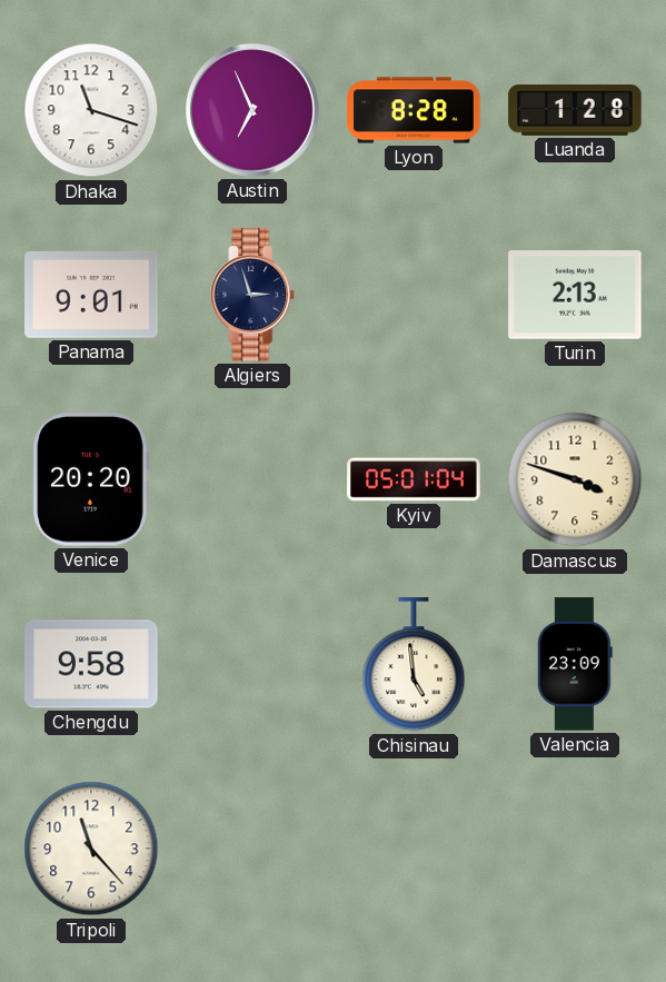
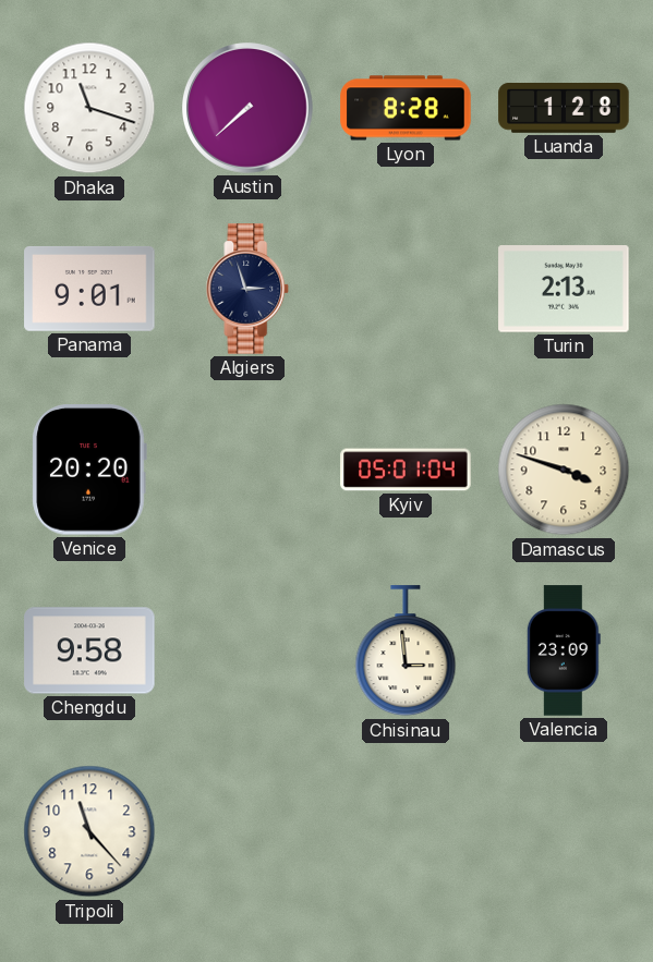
Austin: 6:56 -> 7:38
Chisinau: 4:59 -> 2:59
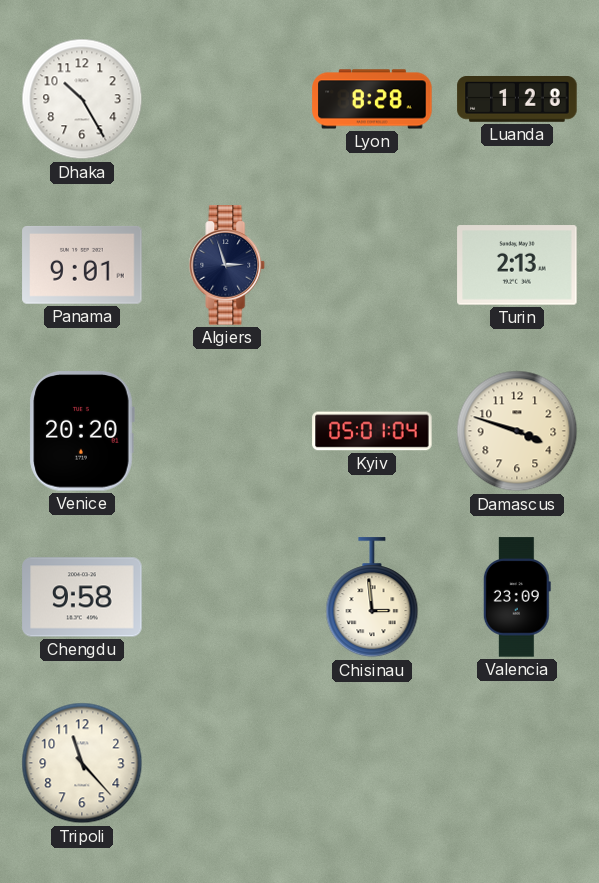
Dhaka: 11:18 -> 10:25
Austin: 7:38 -> none
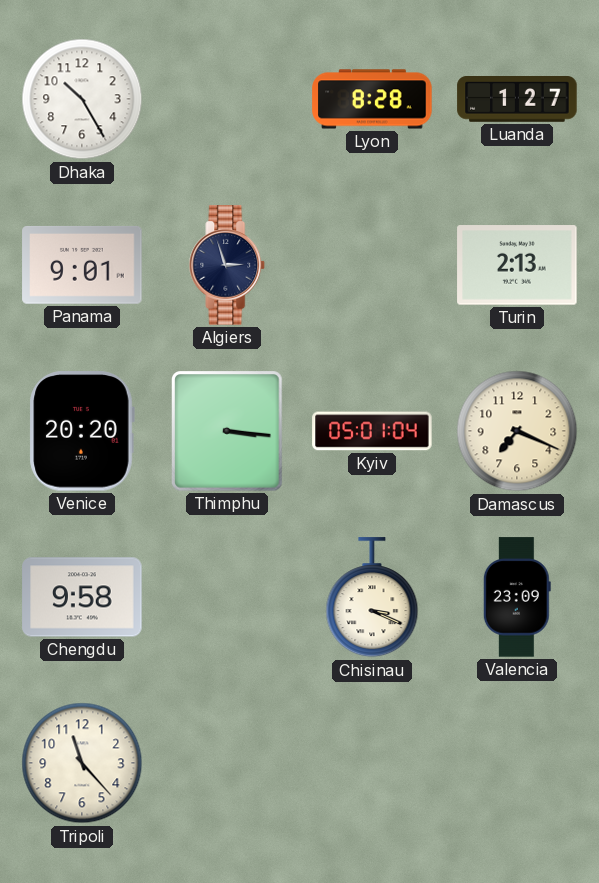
Luanda: 1:28 -> 1:27
Thimphu: none -> 3:16
Damascus: 3:48 -> 7:19
Chisinau: 2:59 -> 3:19
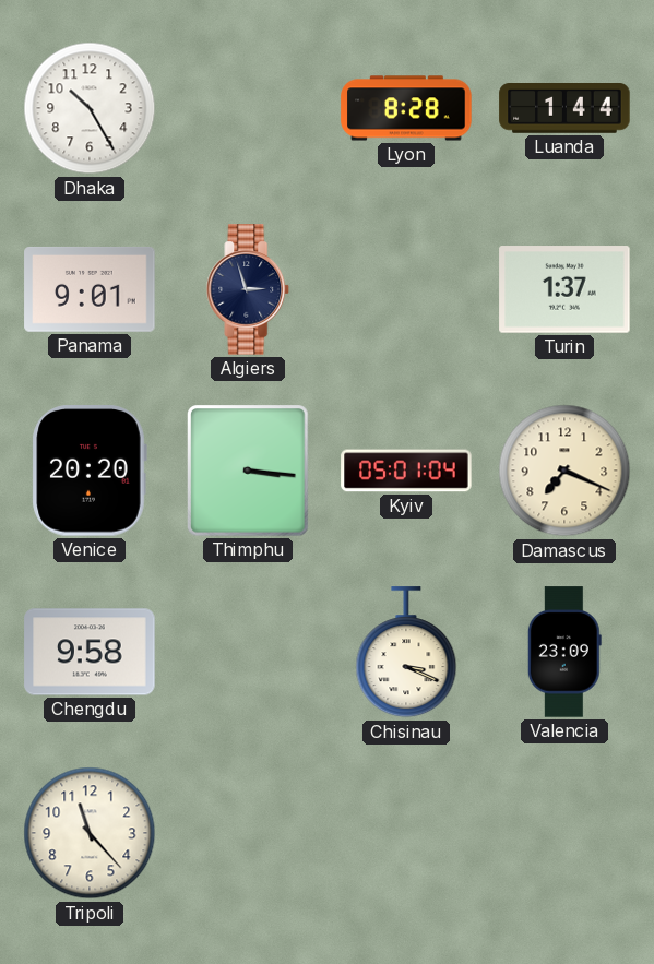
Luanda: 1:27 -> 1:44
Turin: 2:13 -> 1:37
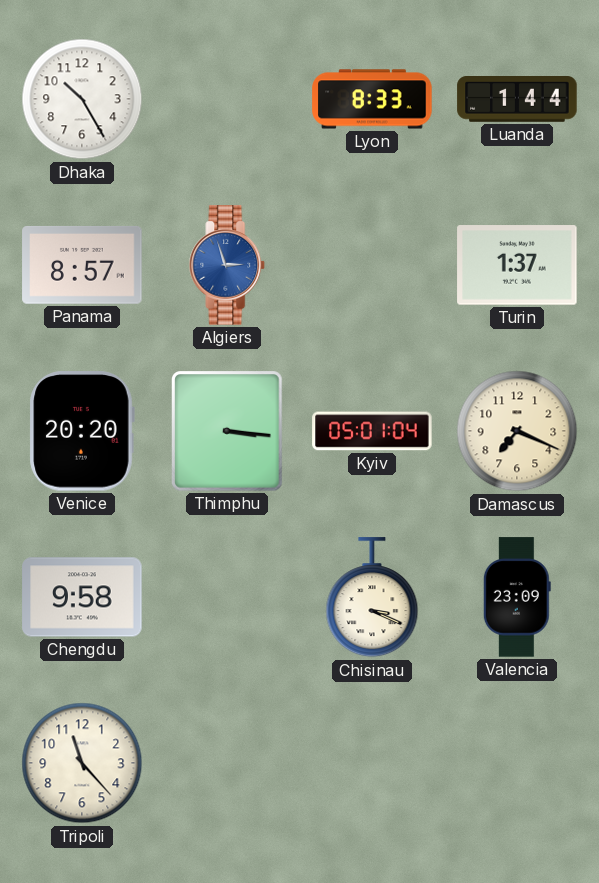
Lyon: 8:28 -> 8:33
Panama: 9:01 -> 8:57
Algiers dial: navy -> blue
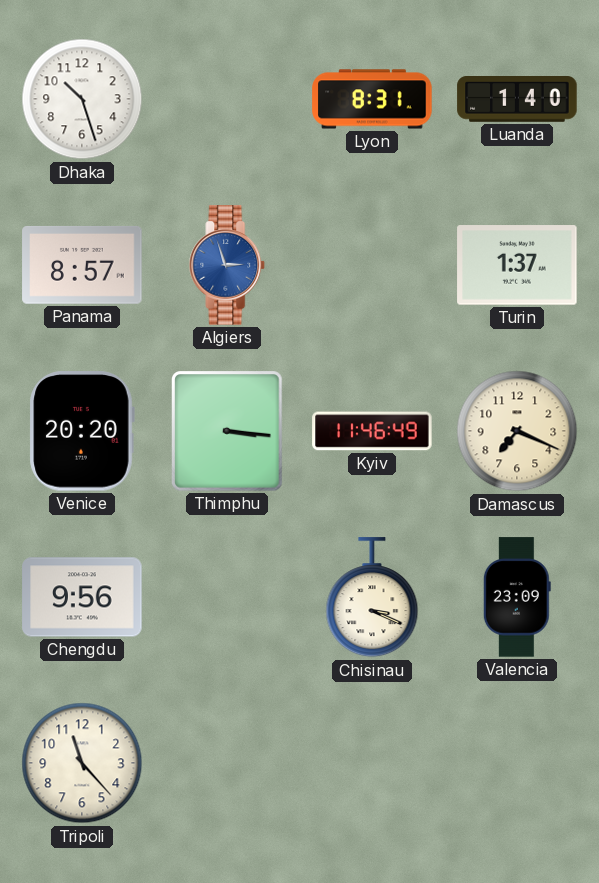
Dhaka: 10:25 -> 10:27
Lyon: 8:33 -> 8:31
Luanda: 1:44 -> 1:40
Kyiv: 05:01 -> 11:46
Chengdu: 9:58 -> 9:56
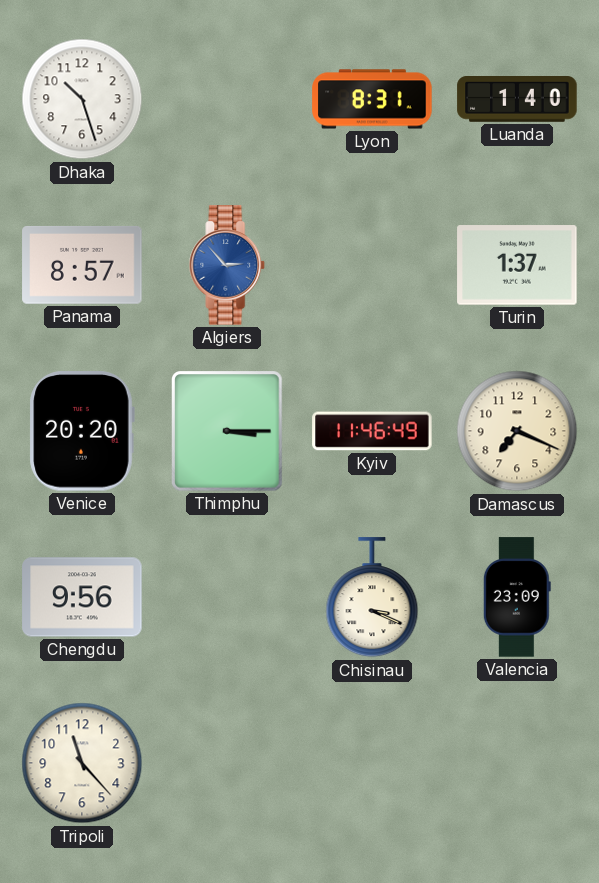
Algiers: 2:57 -> 2:53
Thimphu: 3:16 -> 3:15
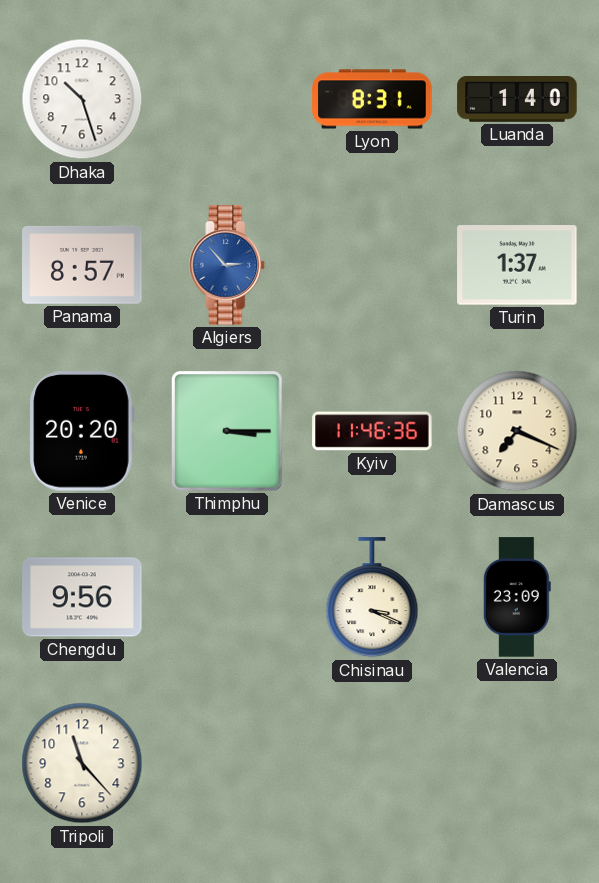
Kyiv: 11:46:49 -> 11:46:36
